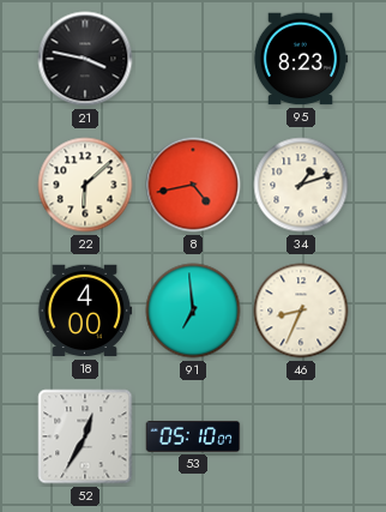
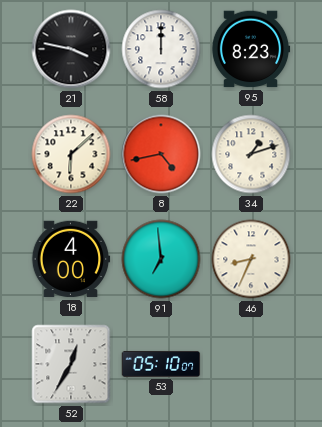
58: none -> 12:00
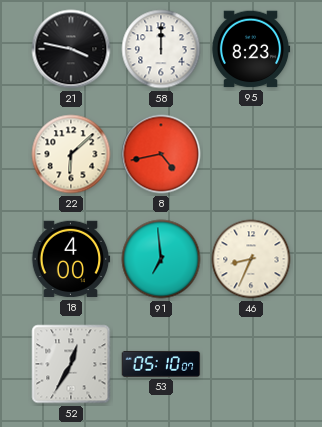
34: 1:12 -> none
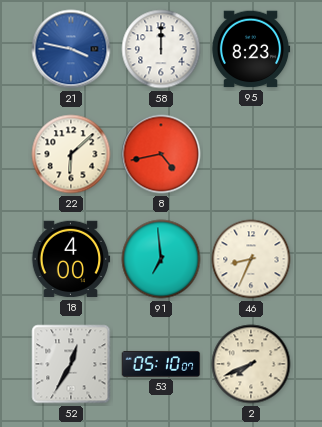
21 dial: black -> blue
2: none -> 7:41
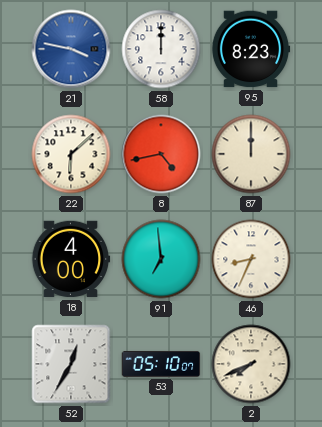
87: none -> 12:00
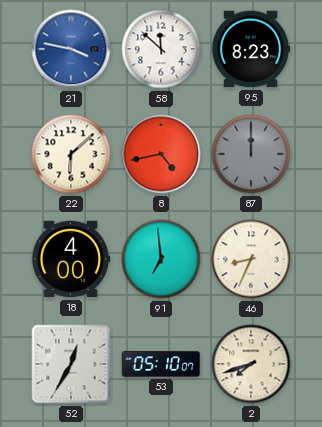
58: 12:00 -> 11:52
87 dial: cream -> grey
2: 7:41 -> 7:42
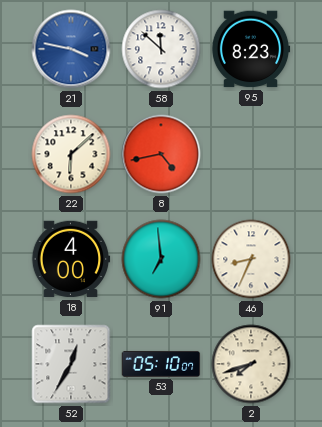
87: 12:00 -> none
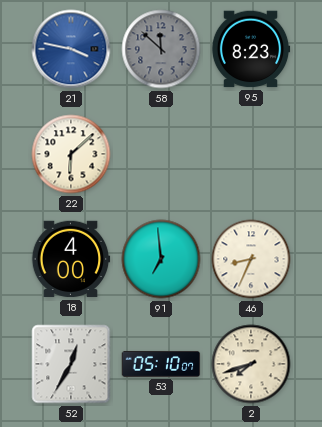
58 dial: white -> grey
8: 4:43 -> none
